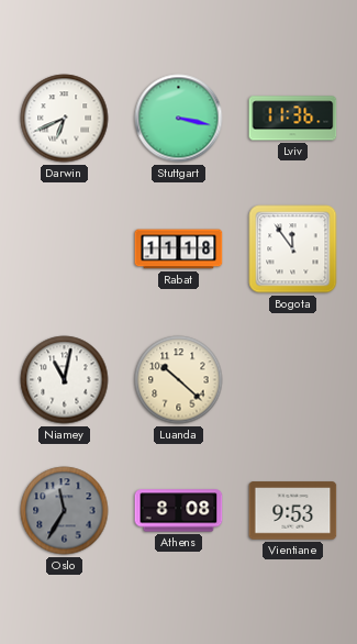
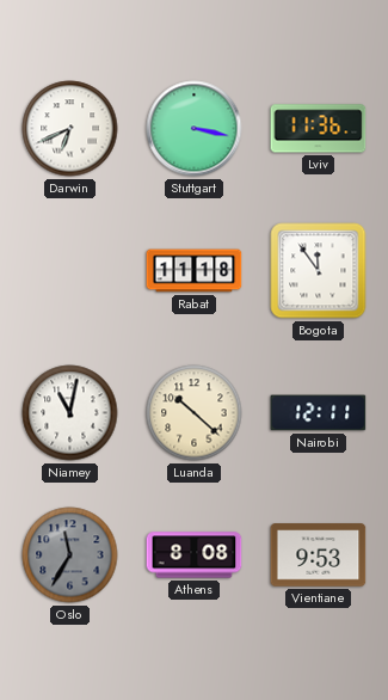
Nairobi: none -> 12:11
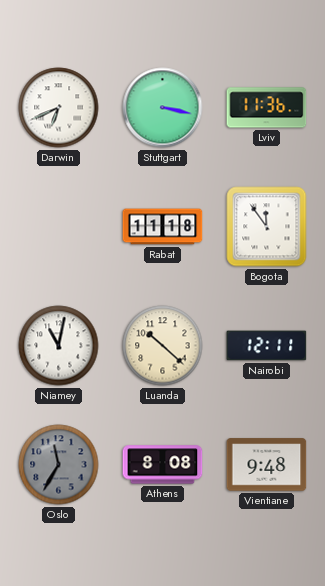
Vientiane: 9:53 -> 9:48
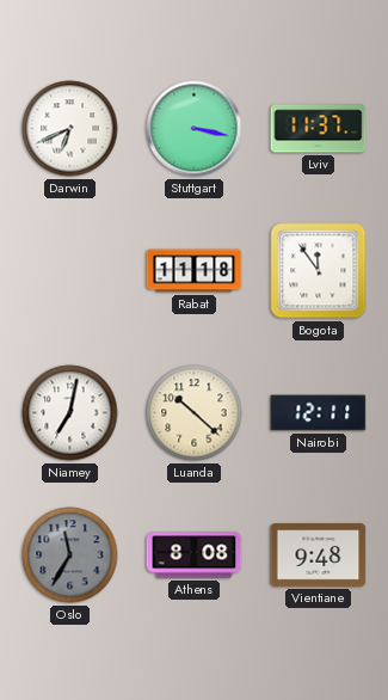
Lviv: 11:36 -> 11:37
Niamey: 11:02 -> 7:02
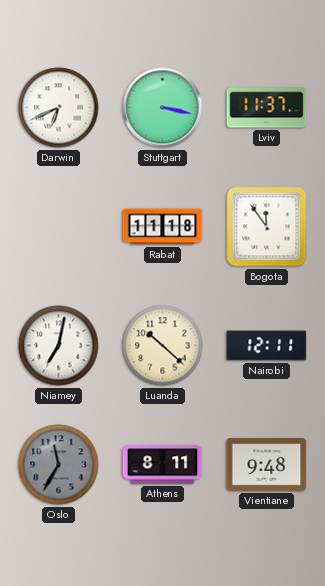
Athens: 8:08 -> 8:11
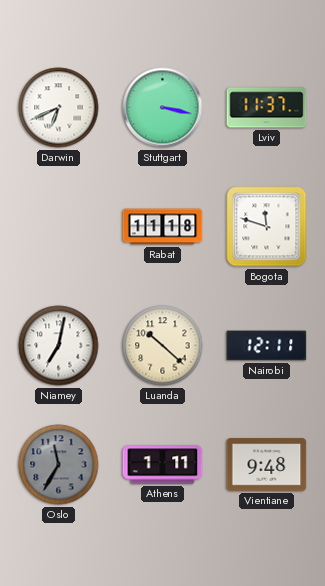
Bogota: 11:54 -> 11:48
Athens: 8:11 -> 1:11
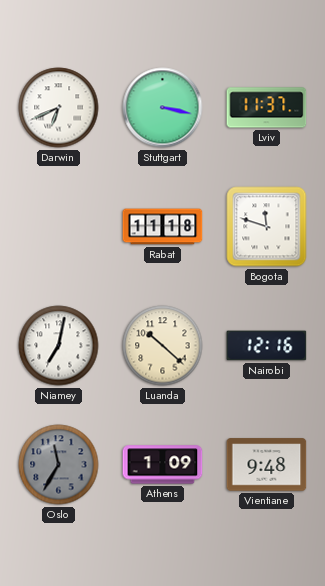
Nairobi: 12:11 -> 12:16
Athens: 1:11 -> 1:09
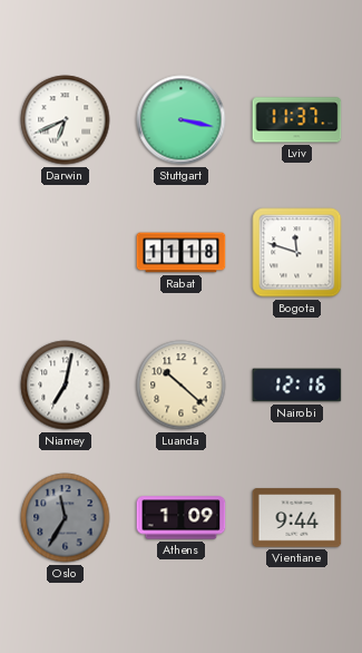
Vientiane: 9:48 -> 9:44
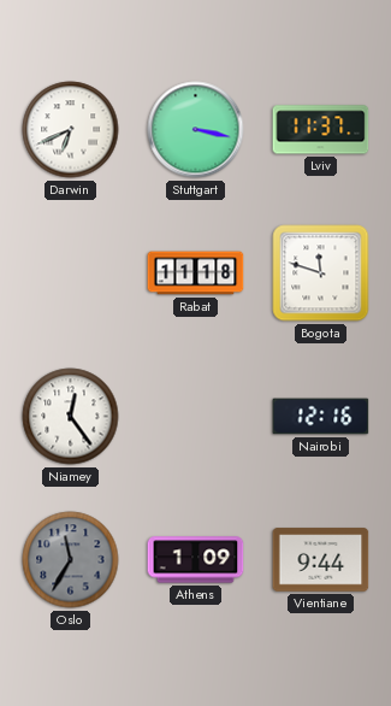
Niamey: 7:02 -> 12:24
Luanda: 10:22 -> none
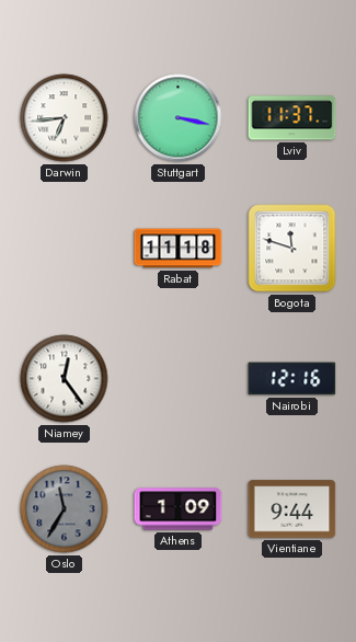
Darwin: 6:41 -> 6:44
